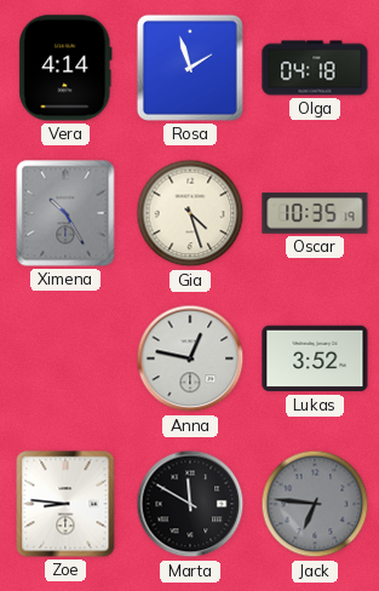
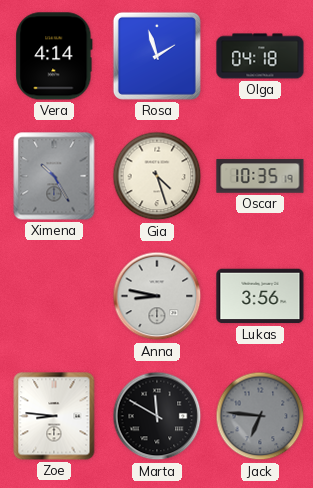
Anna: 12:47 -> 8:47
Lukas: 3:52 -> 3:56
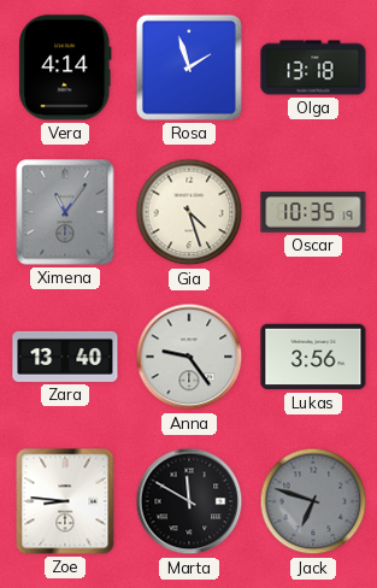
Olga: 04:18 -> 13:18
Ximena: 10:25 -> 11:06
Zara: none -> 13:40
Anna: 8:47 -> 9:24
Jack: 6:46 -> 6:48
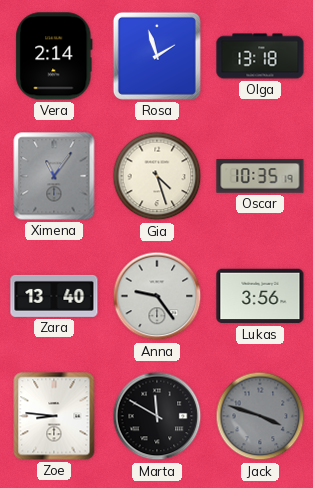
Vera: 4:14 -> 2:14
Jack: 6:48 -> 3:48
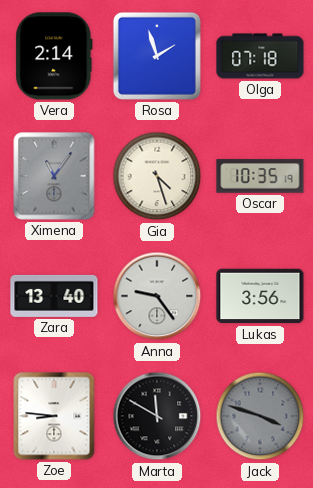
Olga: 13:18 -> 07:18
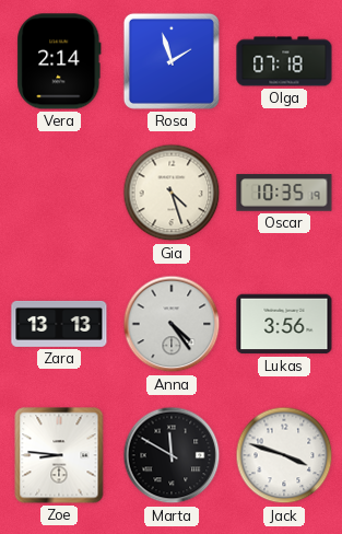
Ximena: 11:06 -> none
Zara: 13:40 -> 13:13
Anna: 9:24 -> 4:24
Jack dial: grey -> white
